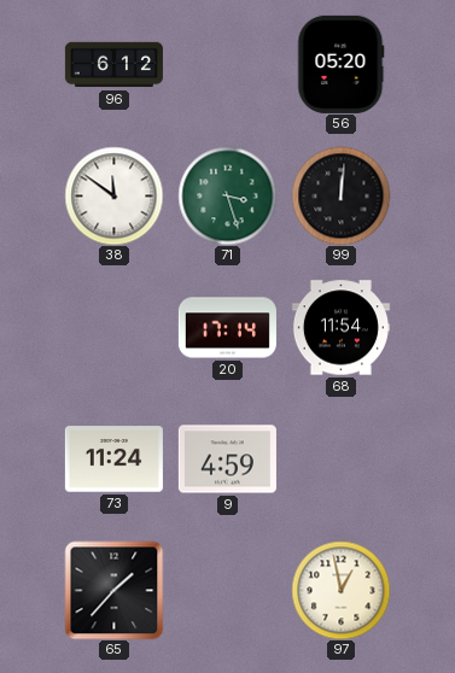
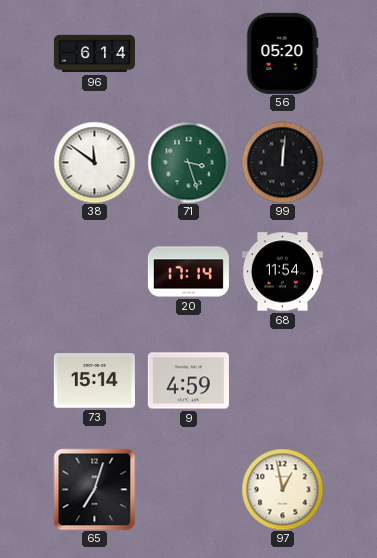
96: 6:12 -> 6:14
73: 11:24 -> 15:14
65: 1:37 -> 7:03
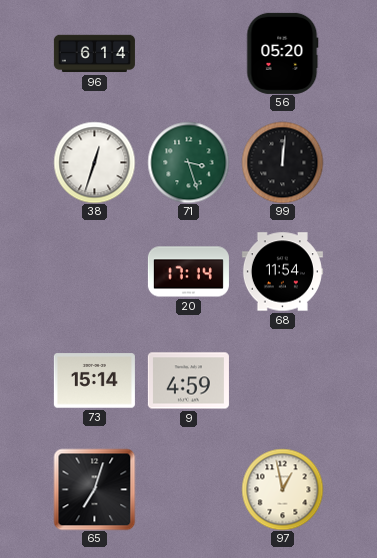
38: 11:51 -> 12:33
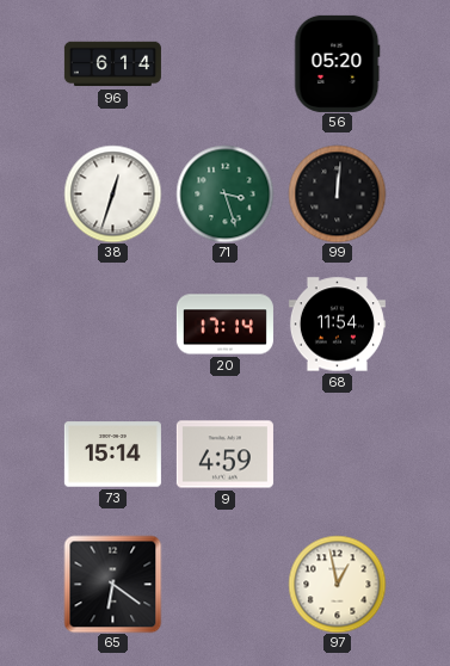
65: 7:03 -> 6:21
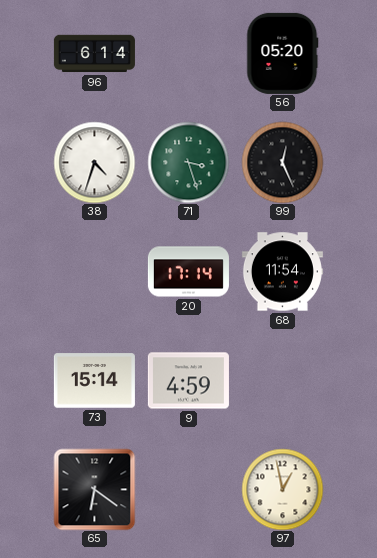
38: 12:33 -> 4:33
99: 12:01 -> 12:26
